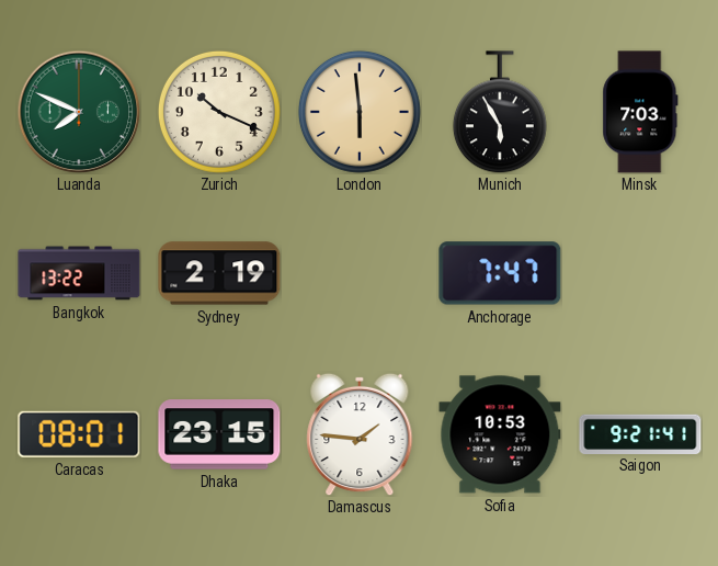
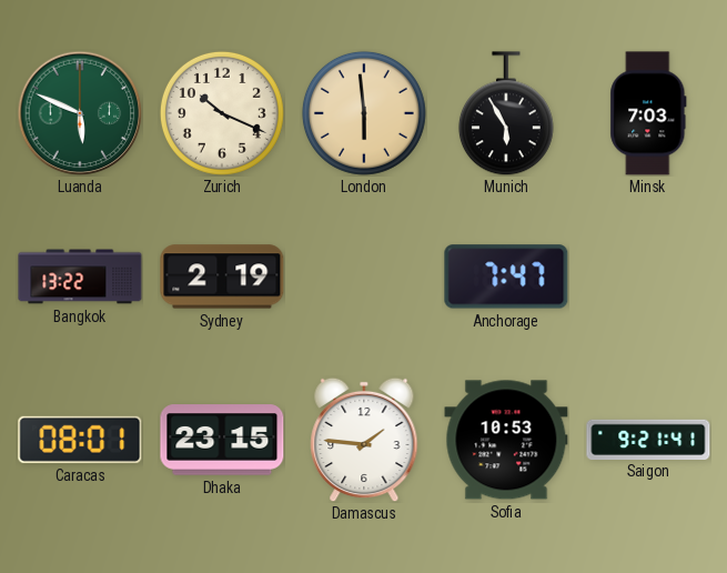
Luanda: 7:49 -> 5:49
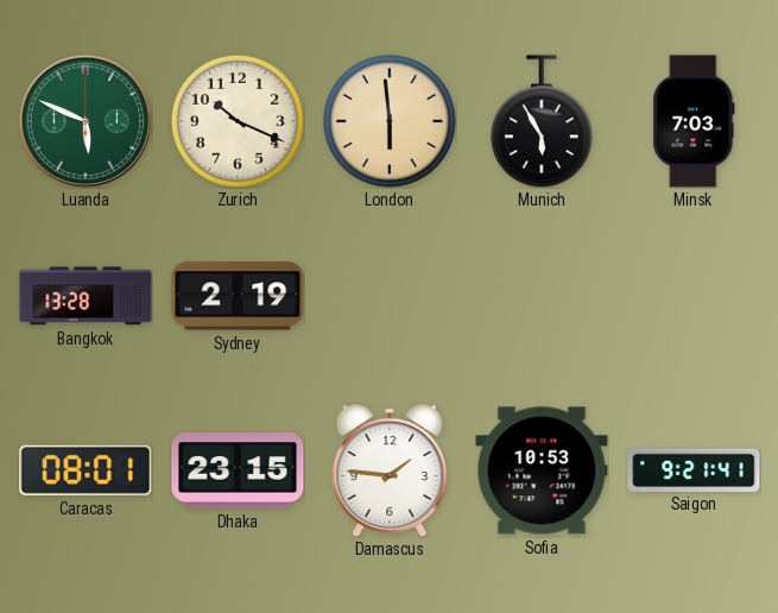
Bangkok: 13:22 -> 13:28
Anchorage: 7:47 -> none
